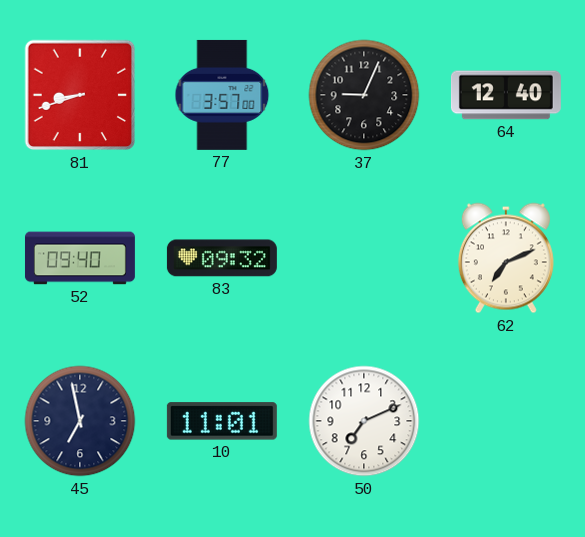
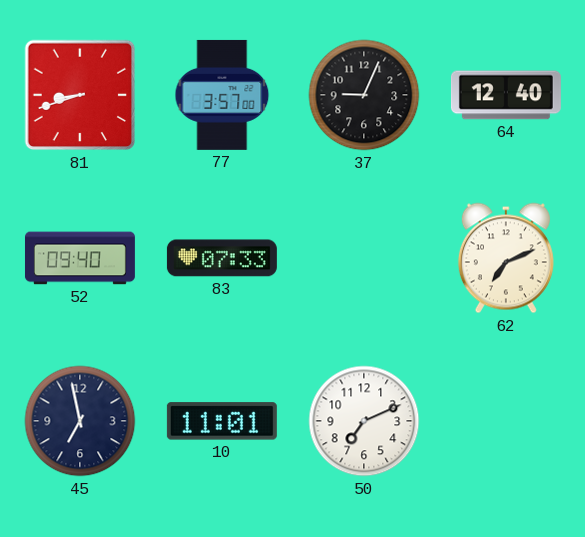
83: 09:32 -> 07:33
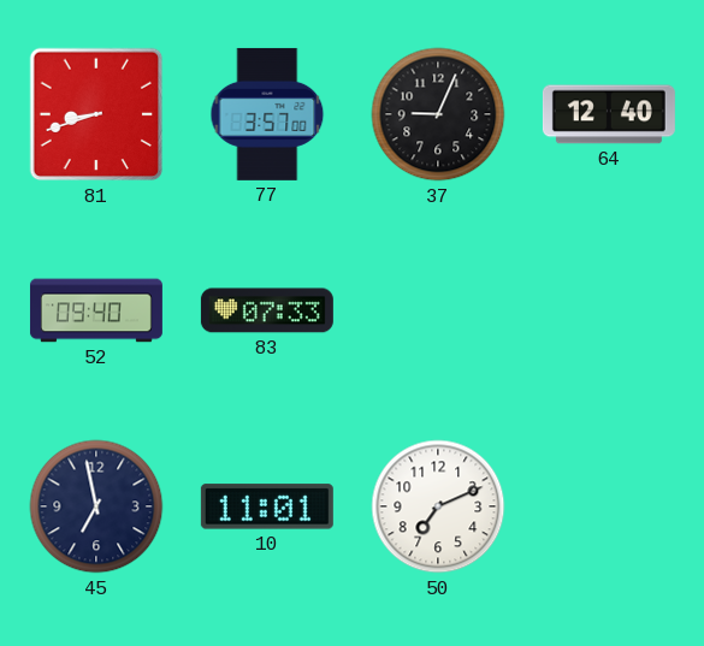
62: 7:11 -> none
